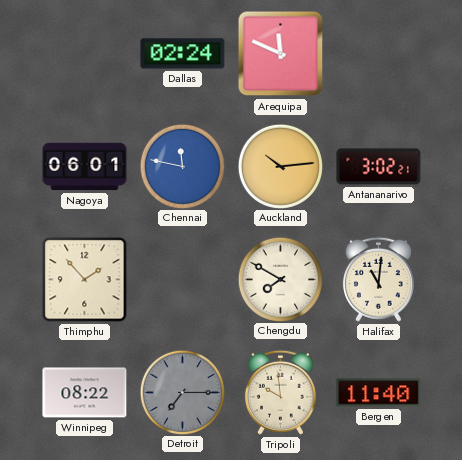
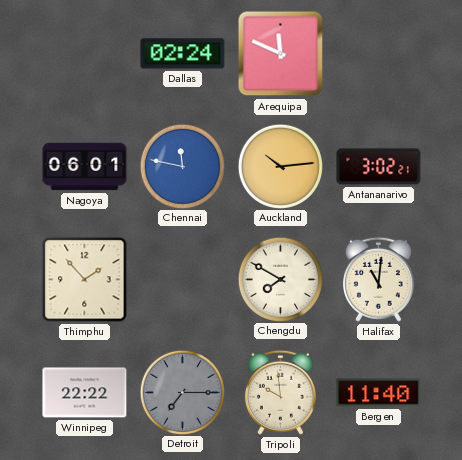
Winnipeg: 08:22 -> 22:22
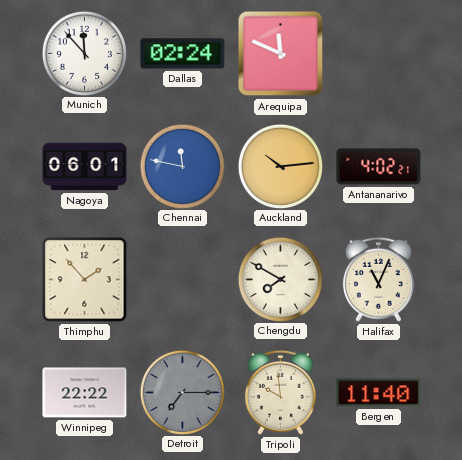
Munich: none -> 11:53
Antananarivo: 3:02 -> 4:02
Halifax: 11:01 -> 11:04
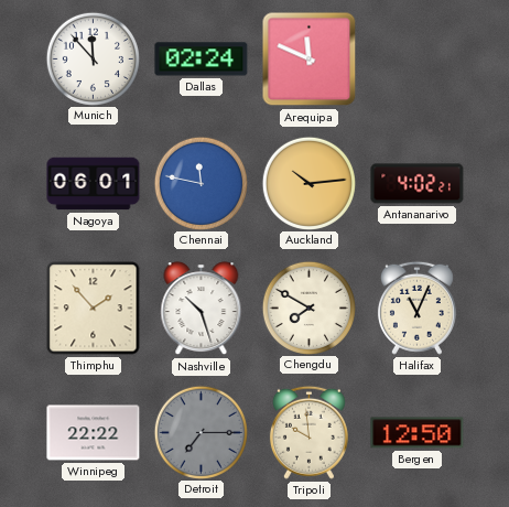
Nashville: none -> 10:27
Bergen: 11:40 -> 12:50
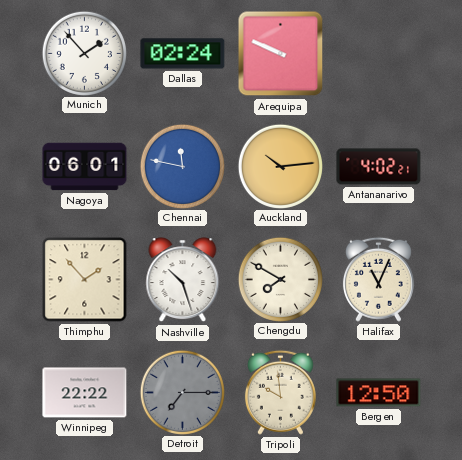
Munich: 11:53 -> 1:53
Arequipa: 11:49 -> 9:49
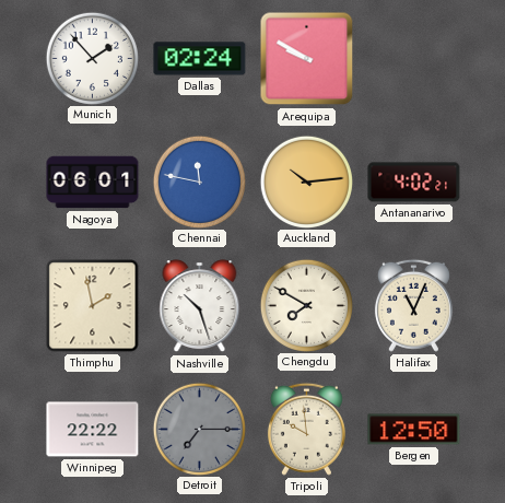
Arequipa: 9:49 -> 9:50
Thimphu: 1:53 -> 1:58
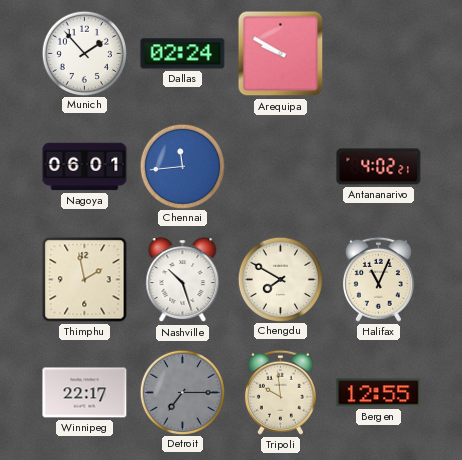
Chennai: 11:47 -> 11:44
Auckland: 10:14 -> none
Winnipeg: 22:22 -> 22:17
Bergen: 12:50 -> 12:55
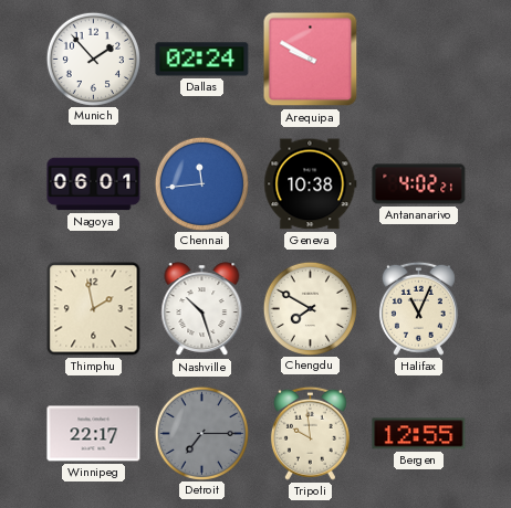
Geneva: none -> 10:38
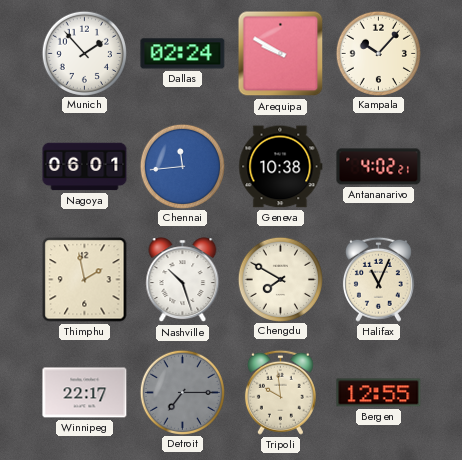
Kampala: none -> 10:07
